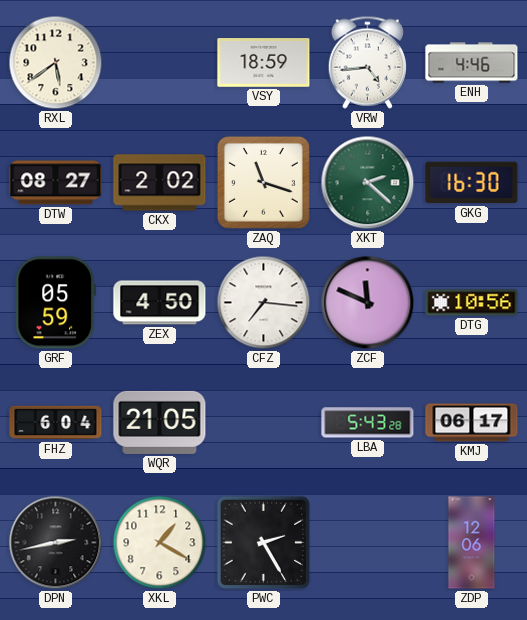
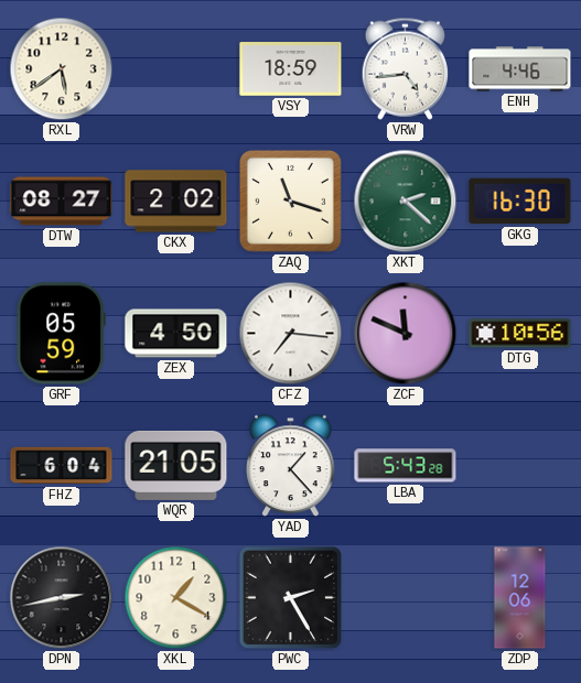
YAD: none -> 1:23
KMJ: 06:17 -> none
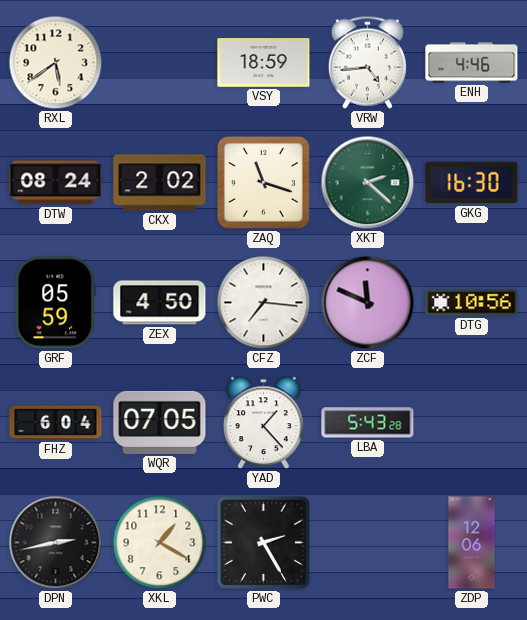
DTW: 08:27 -> 08:24
WQR: 21:05 -> 07:05
